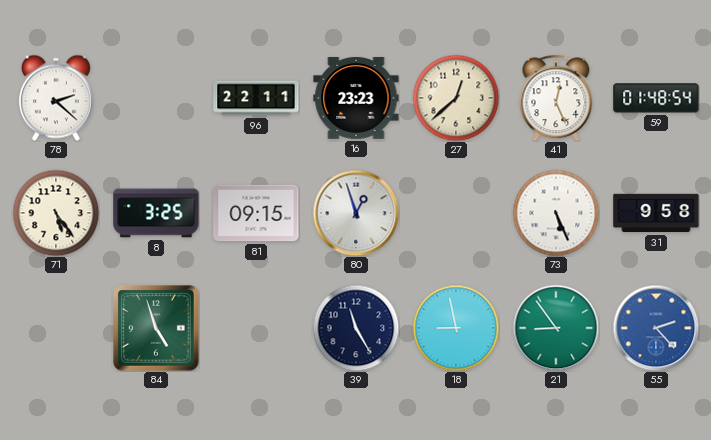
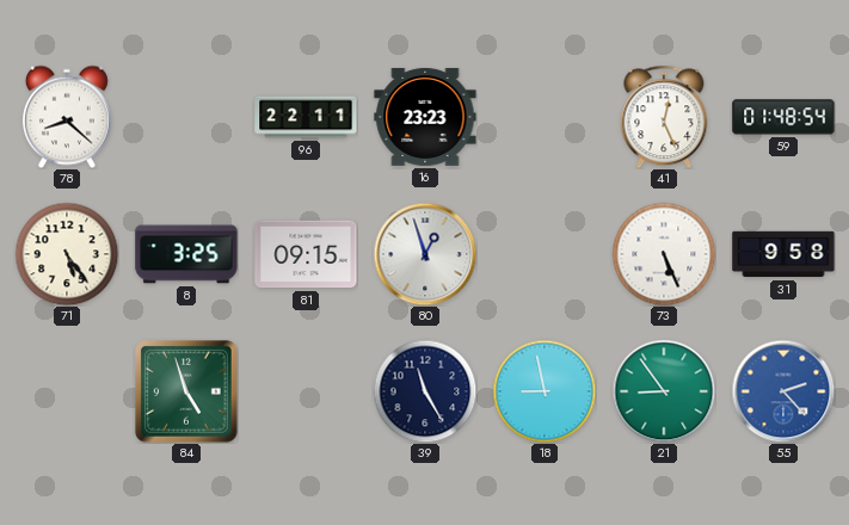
78: 2:22 -> 8:22
27: 12:38 -> none
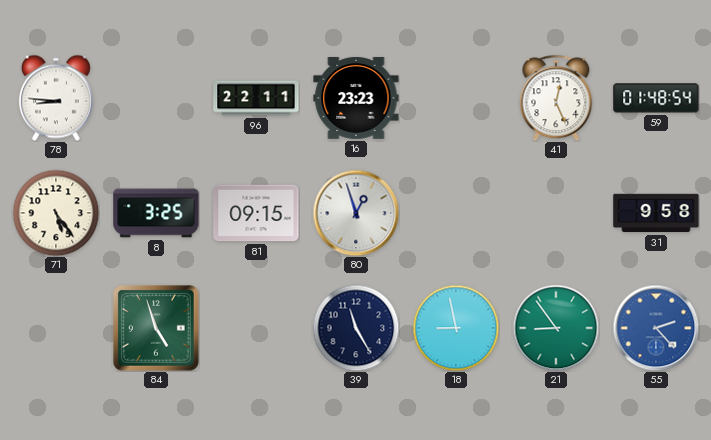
78: 8:22 -> 8:46
73: 5:26 -> none
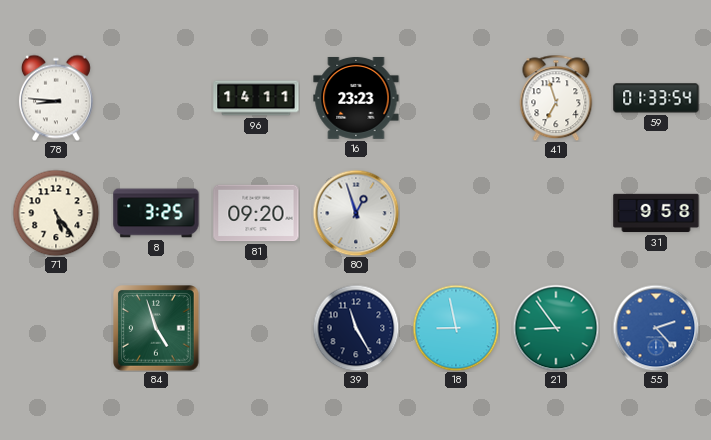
96: 22:11 -> 14:11
41: 12:26 -> 6:57
59: 01:48 -> 01:33
81: 09:15 -> 09:20
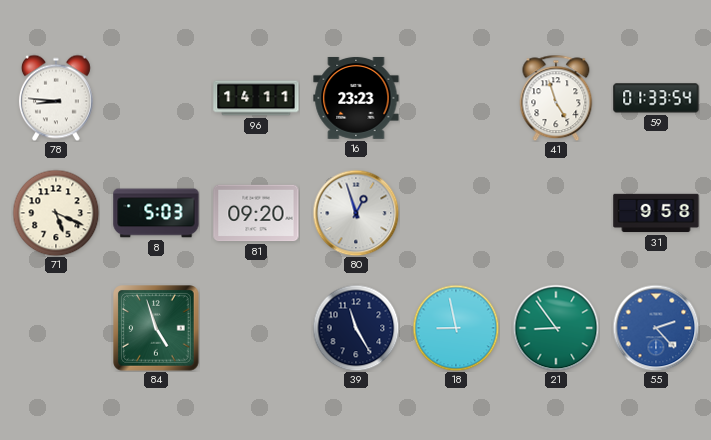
41: 6:57 -> 4:57
71: 5:24 -> 5:19
8: 3:25 -> 5:03
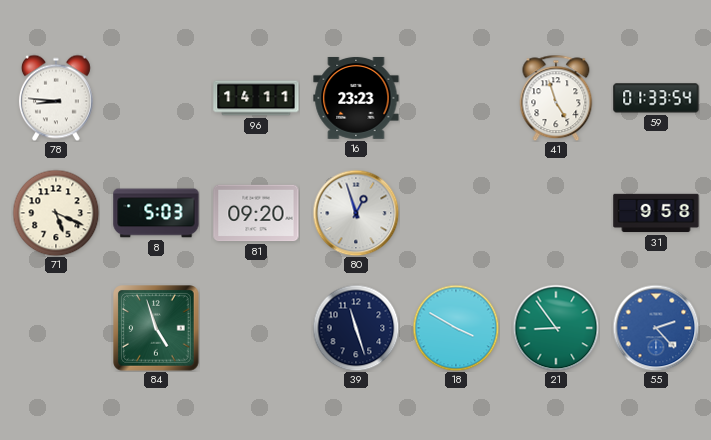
39: 11:25 -> 11:27
18: 8:58 -> 3:50
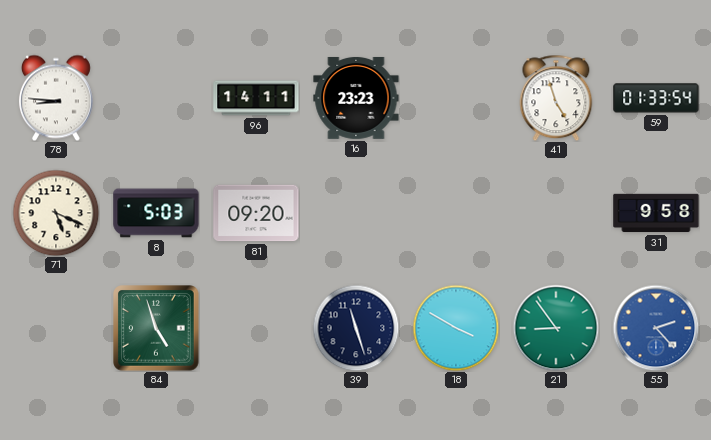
80: 12:57 -> none
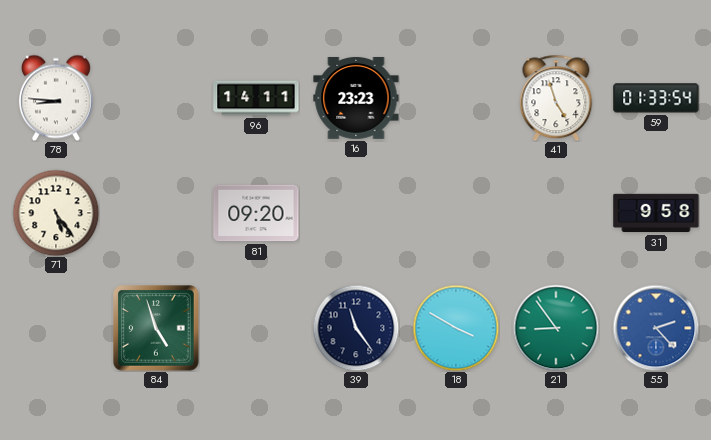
71: 5:19 -> 5:24
8: 5:03 -> none
39: 11:27 -> 11:24
